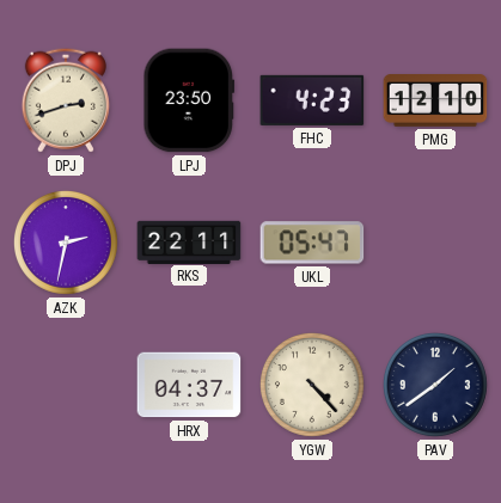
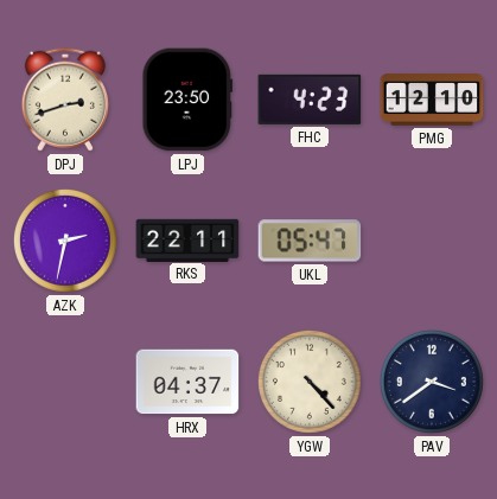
PAV: 1:39 -> 3:39
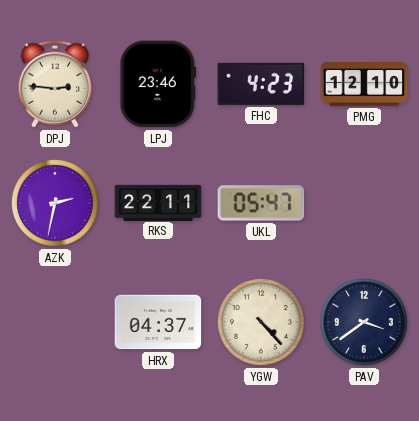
DPJ: 2:42 -> 2:46
LPJ: 23:50 -> 23:46
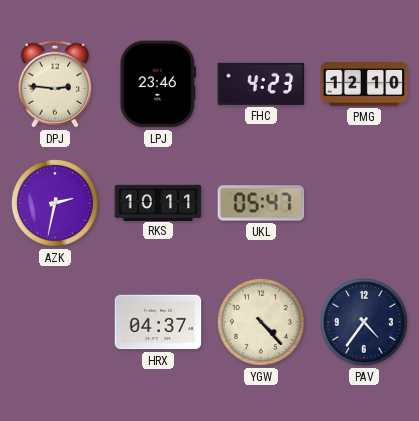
RKS: 22:11 -> 10:11
PAV: 3:39 -> 4:36
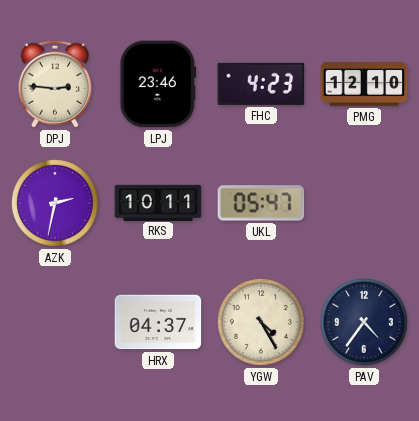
YGW: 4:23 -> 4:25
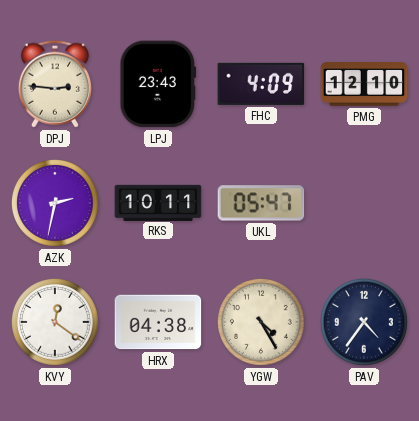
LPJ: 23:46 -> 23:43
FHC: 4:23 -> 4:09
KVY: none -> 12:21
HRX: 04:37 -> 04:38
